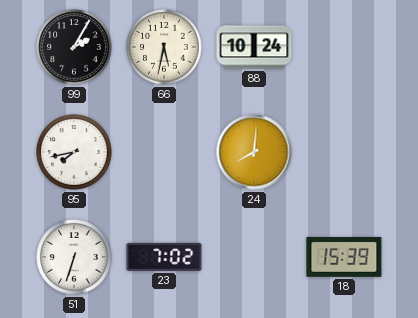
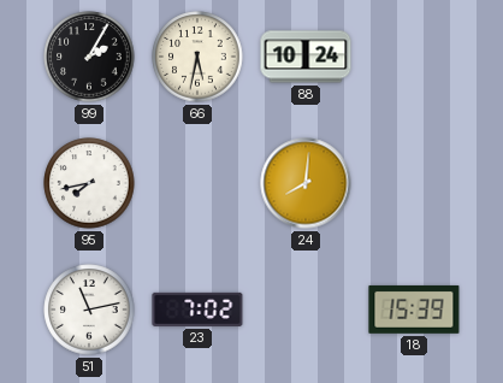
51: 6:33 -> 11:13
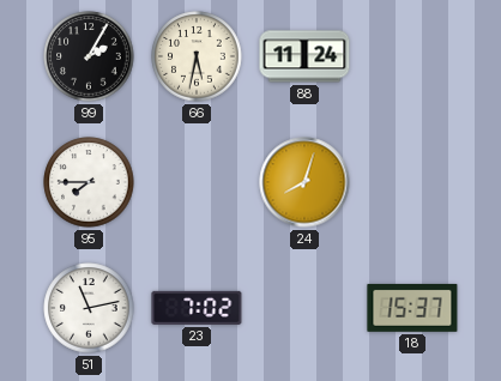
88: 10:24 -> 11:24
95: 7:43 -> 7:45
24: 8:01 -> 8:03
18: 15:39 -> 15:37
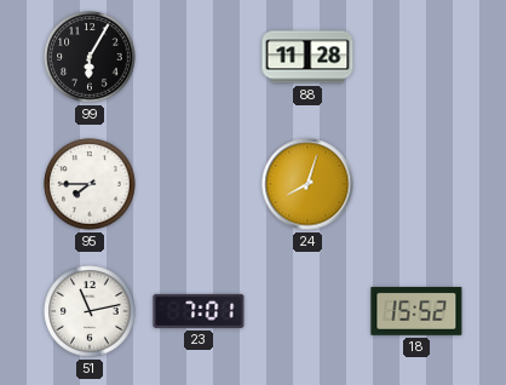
99: 2:05 -> 6:05
66: 5:32 -> none
88: 11:24 -> 11:28
23: 7:02 -> 7:01
18: 15:37 -> 15:52
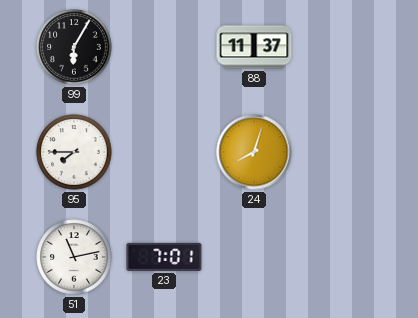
88: 11:28 -> 11:37
18: 15:52 -> none
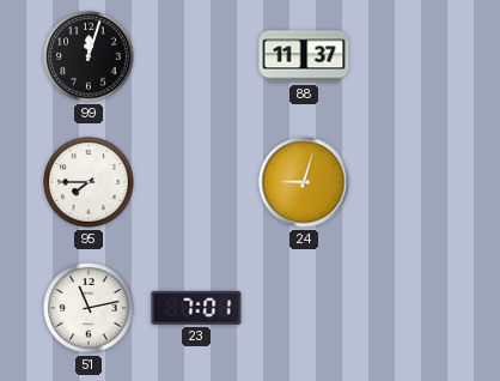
99: 6:05 -> 12:03
24: 8:03 -> 9:03
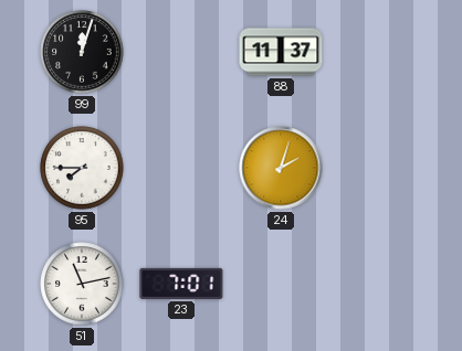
24: 9:03 -> 2:03
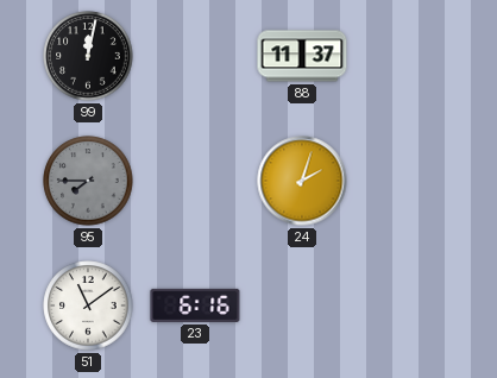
99: 12:03 -> 12:02
95 dial: white -> grey
51: 11:13 -> 11:09
23: 7:01 -> 6:16
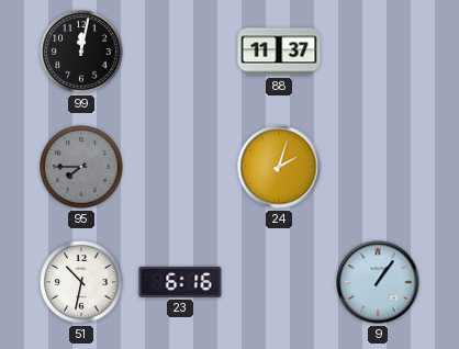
51: 11:09 -> 10:32
9: none -> 1:06
